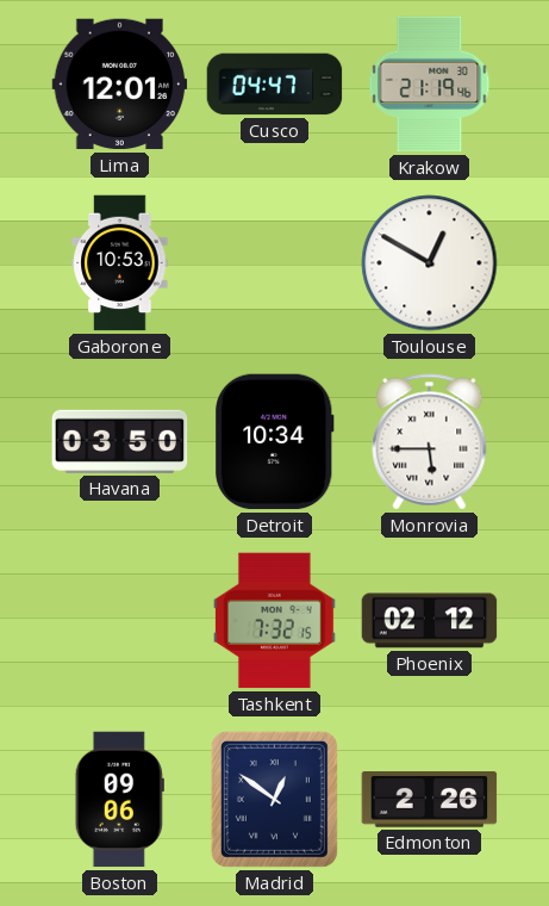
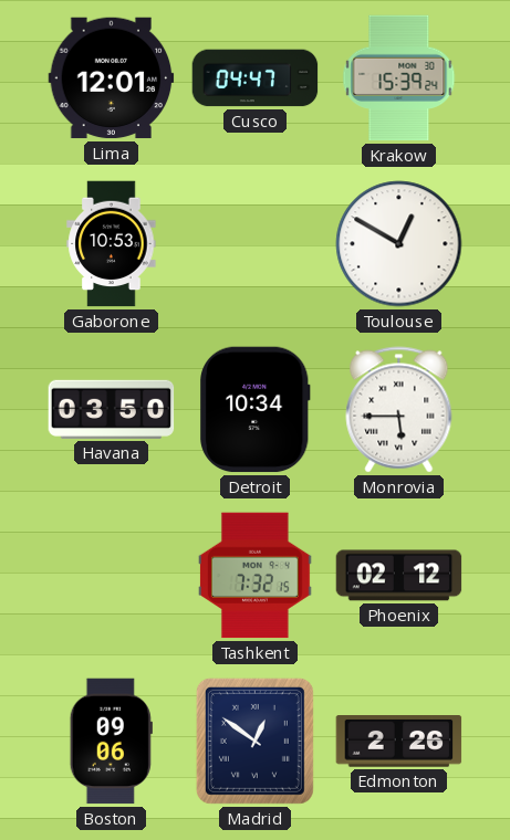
Krakow: 21:19 -> 15:39
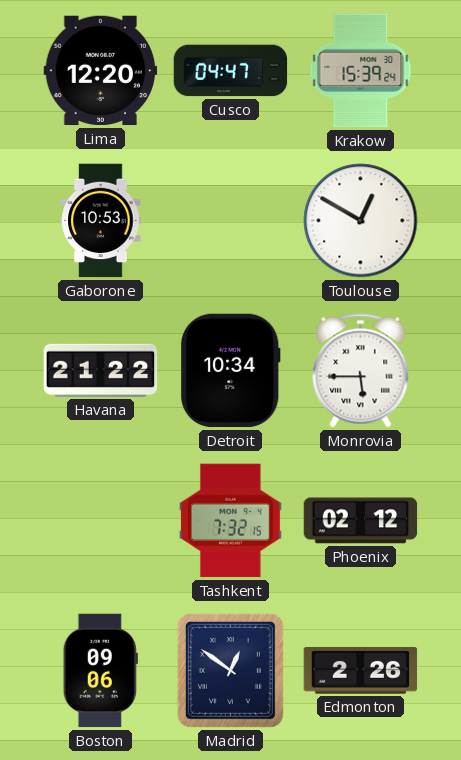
Lima: 12:01 -> 12:20
Havana: 03:50 -> 21:22
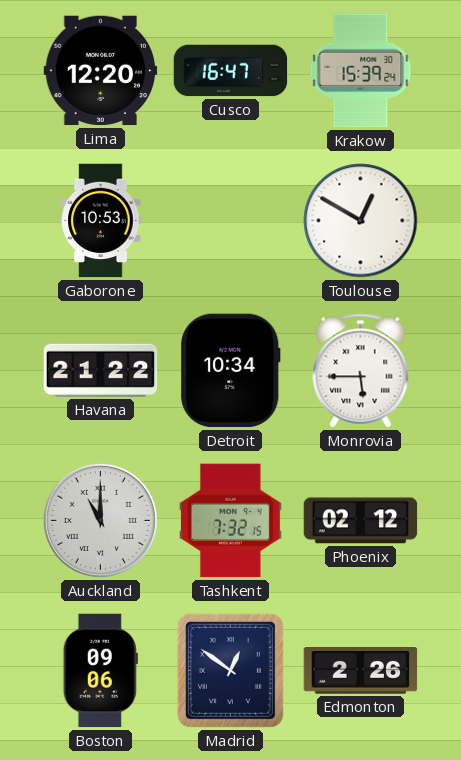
Cusco: 04:47 -> 16:47
Auckland: none -> 11:00
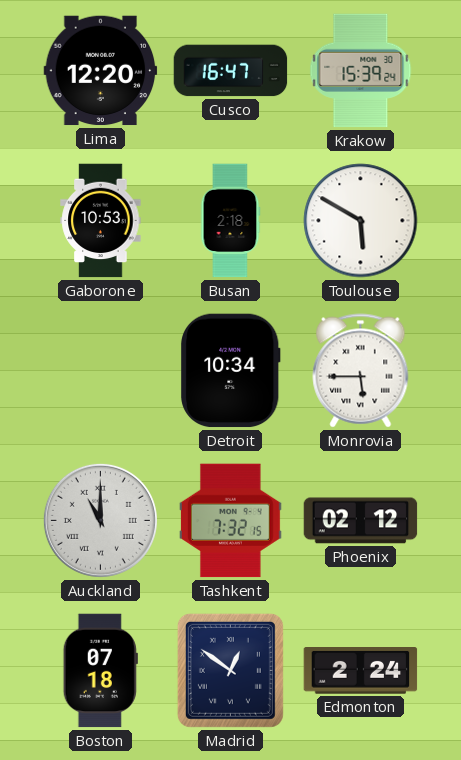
Busan: none -> 2:18
Toulouse: 12:50 -> 5:50
Havana: 21:22 -> none
Boston: 09:06 -> 07:18
Edmonton: 2:26 -> 2:24
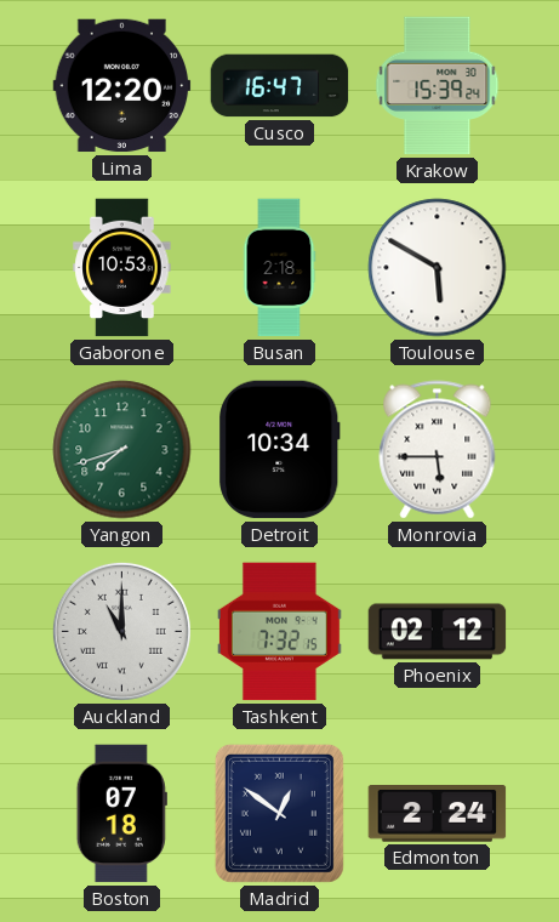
Yangon: none -> 7:42
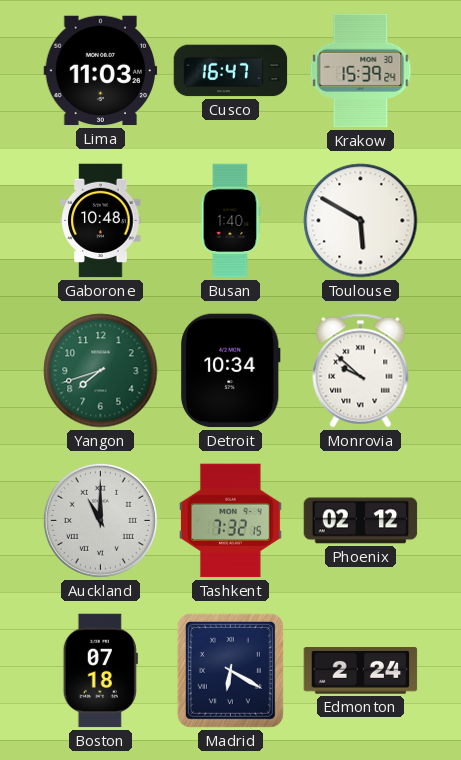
Lima: 12:20 -> 11:03
Gaborone: 10:53 -> 10:48
Busan: 2:18 -> 1:40
Monrovia: 5:45 -> 9:52
Madrid: 12:51 -> 6:20
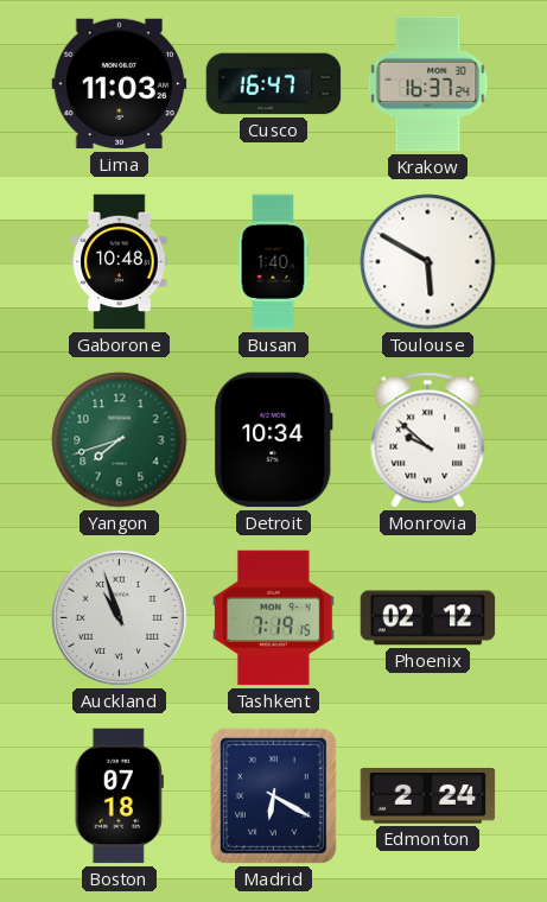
Krakow: 15:39 -> 16:37
Auckland: 11:00 -> 10:57
Tashkent: 7:32 -> 7:19
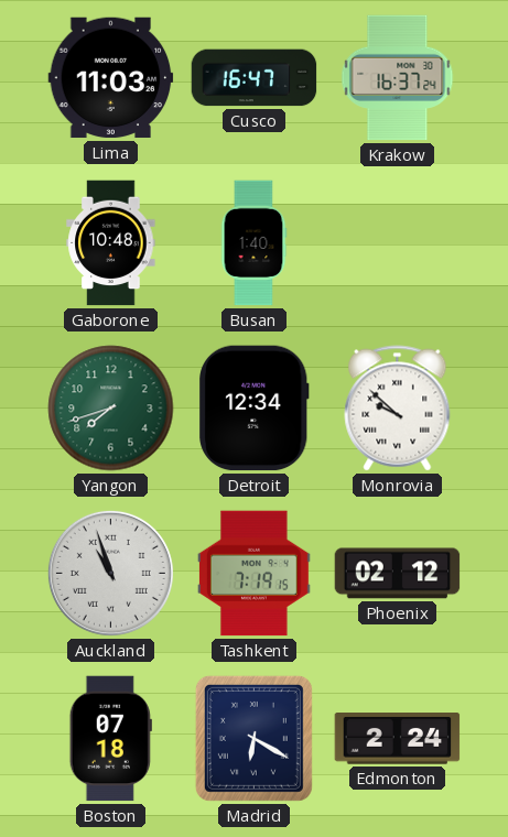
Toulouse: 5:50 -> none
Detroit: 10:34 -> 12:34
